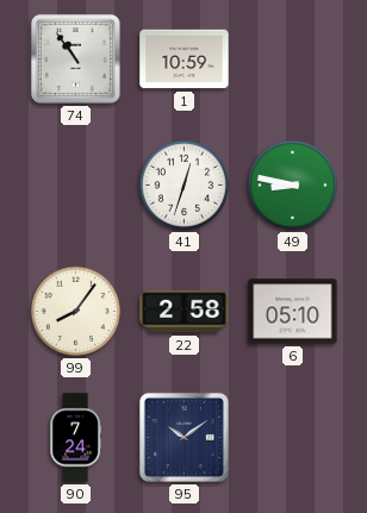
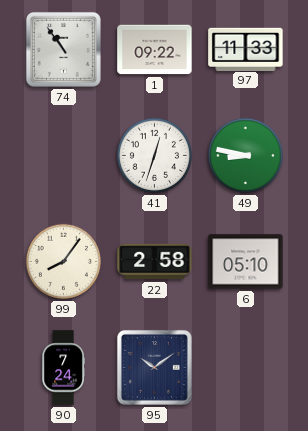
1: 10:59 -> 09:22
97: none -> 11:33
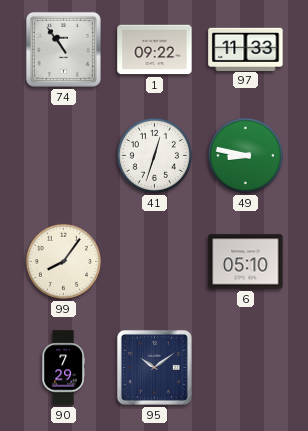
22: 2:58 -> none
90: 7:24 -> 7:29
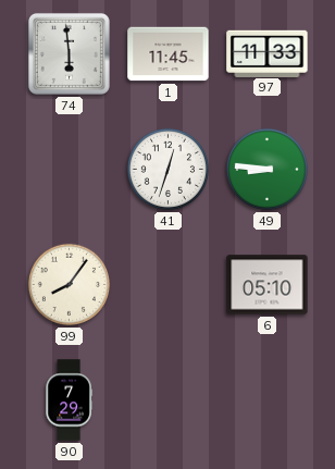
74: 10:54 -> 5:59
1: 09:22 -> 11:45
49: 8:47 -> 8:46
95: 10:09 -> none
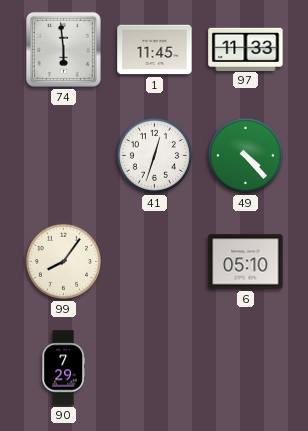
49: 8:46 -> 4:23
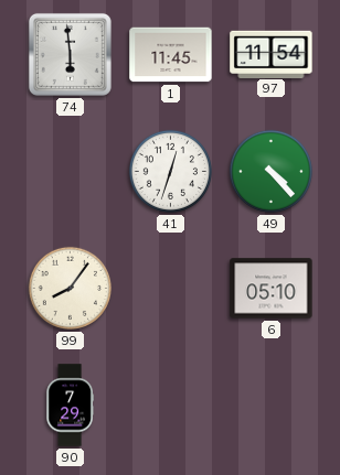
97: 11:33 -> 11:54
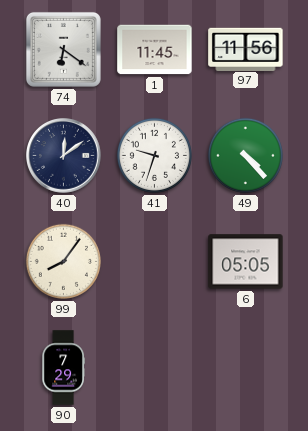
74: 5:59 -> 6:21
97: 11:54 -> 11:56
40: none -> 12:09
41: 12:33 -> 9:33
6: 05:10 -> 05:05
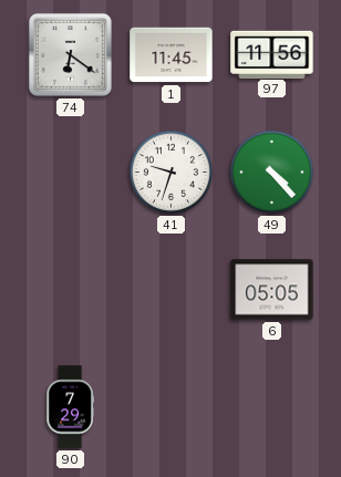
40: 12:09 -> none
99: 8:06 -> none
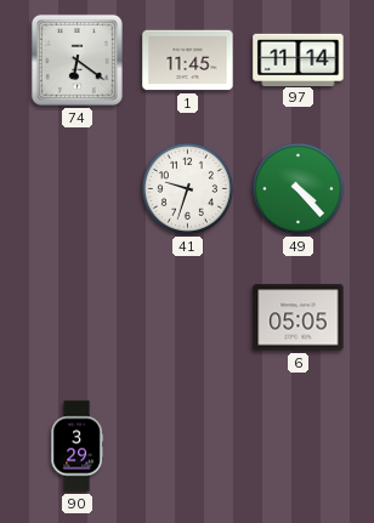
97: 11:56 -> 11:14
90: 7:29 -> 3:29
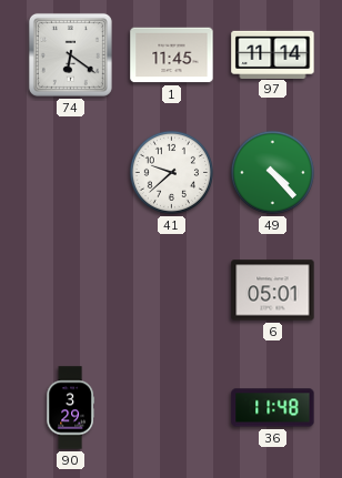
41: 9:33 -> 9:38
6: 05:05 -> 05:01
36: none -> 11:48
